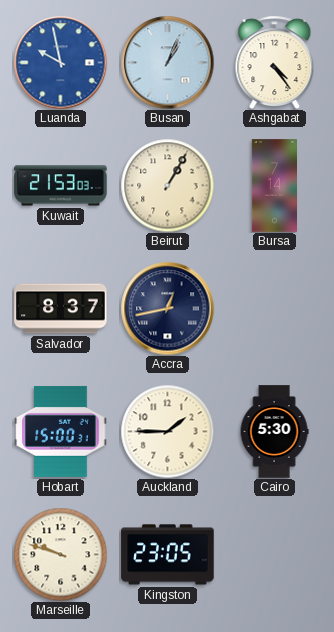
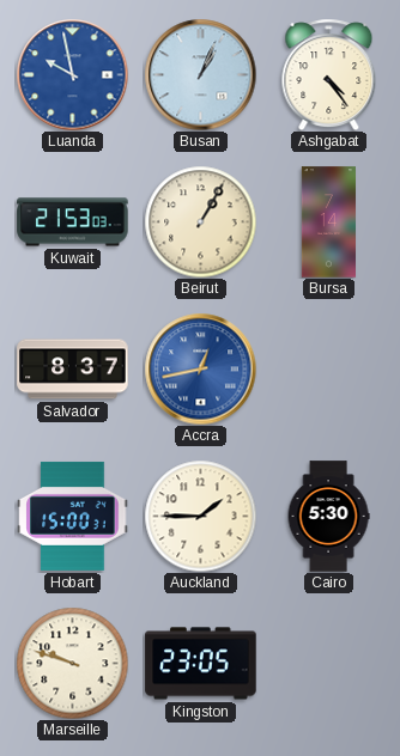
Accra dial: navy -> blue
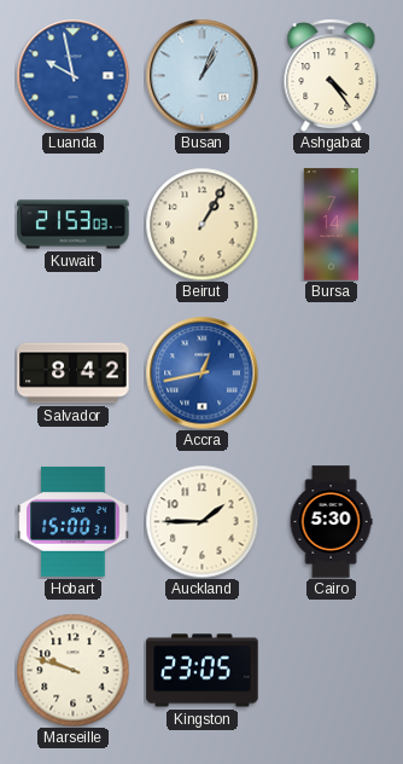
Salvador: 8:37 -> 8:42
